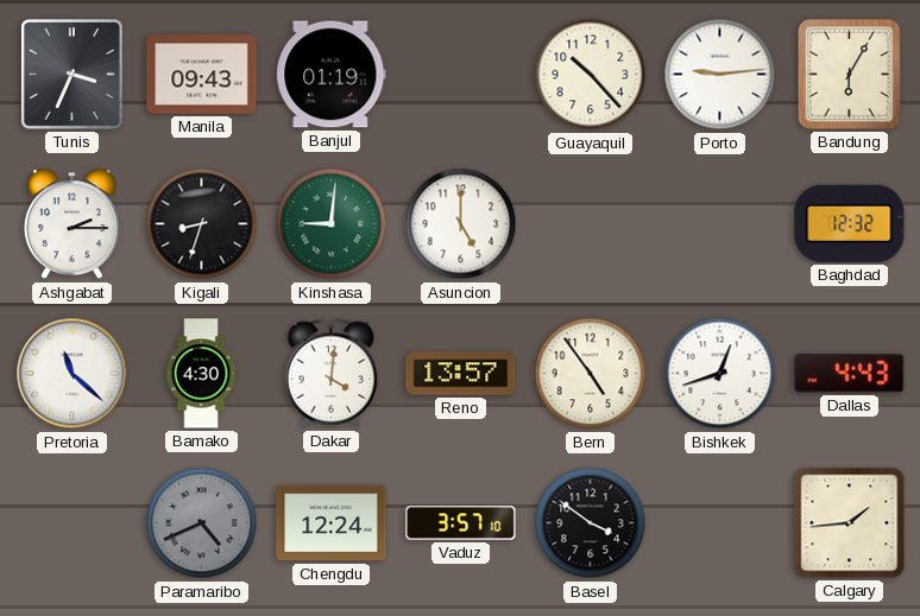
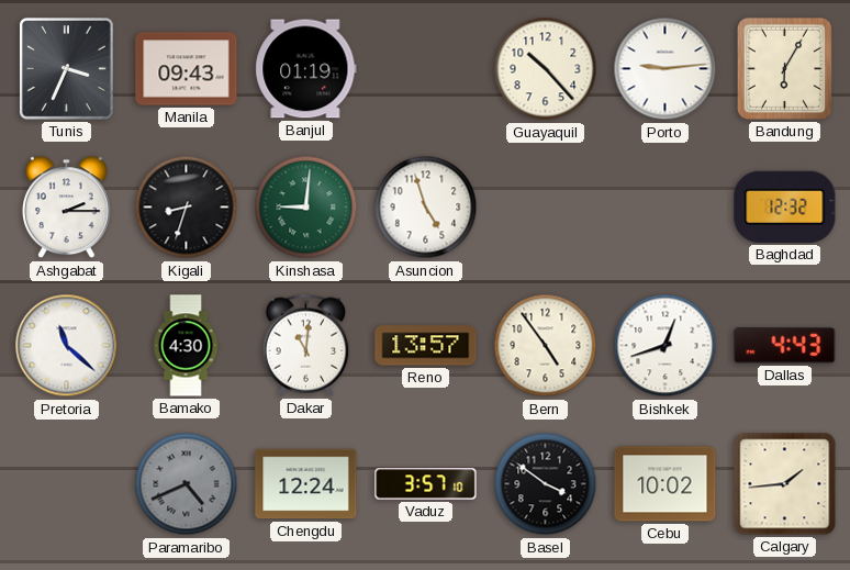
Asuncion: 5:00 -> 4:57
Dakar: 4:01 -> 11:01
Cebu: none -> 10:02
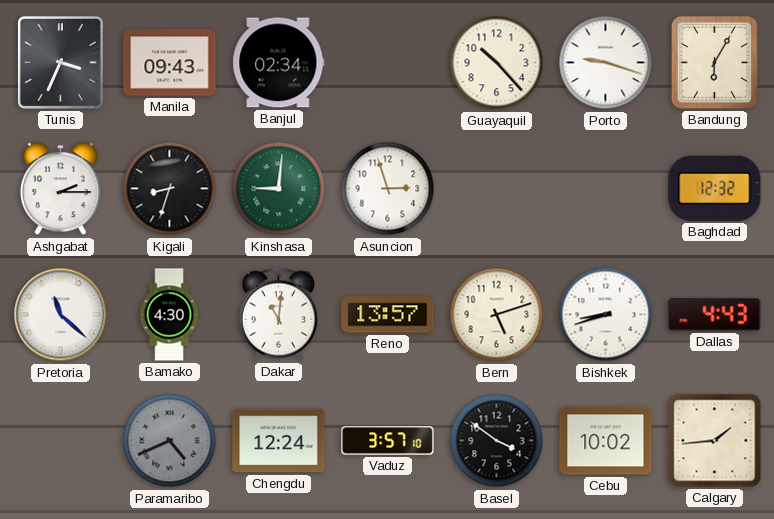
Banjul: 01:19 -> 02:34
Porto: 9:14 -> 9:18
Asuncion: 4:57 -> 2:57
Bern: 4:54 -> 5:12
Bishkek: 12:42 -> 8:42
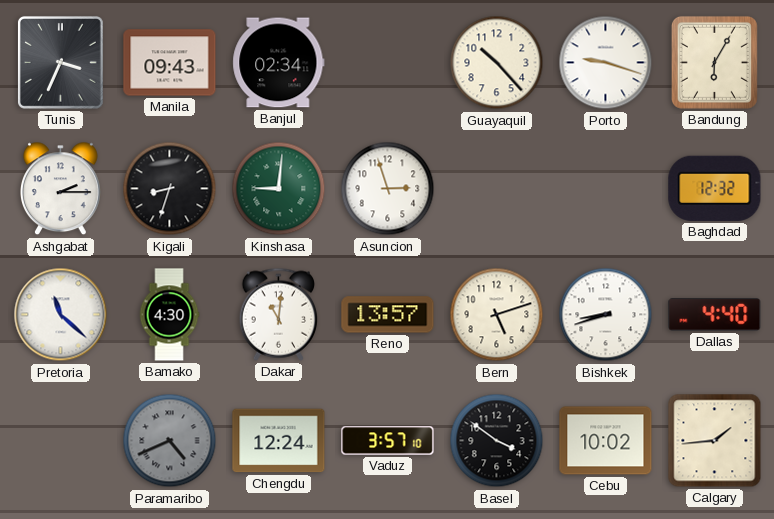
Dallas: 4:43 -> 4:40
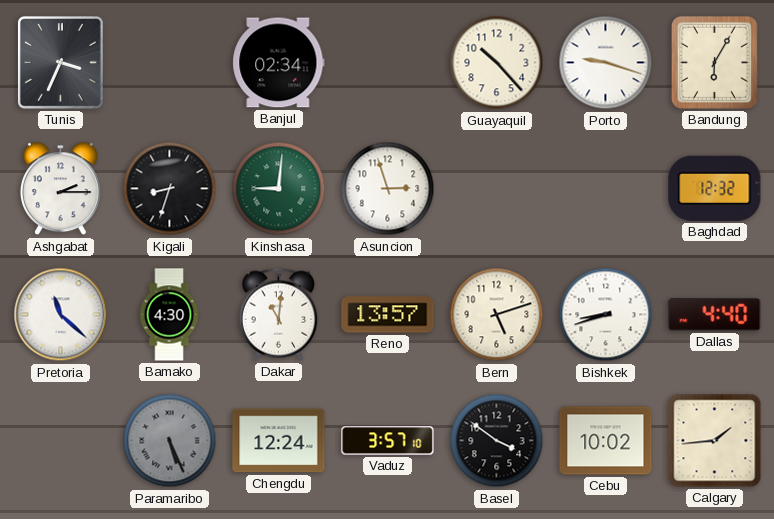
Manila: 09:43 -> none
Paramaribo: 4:41 -> 5:26
